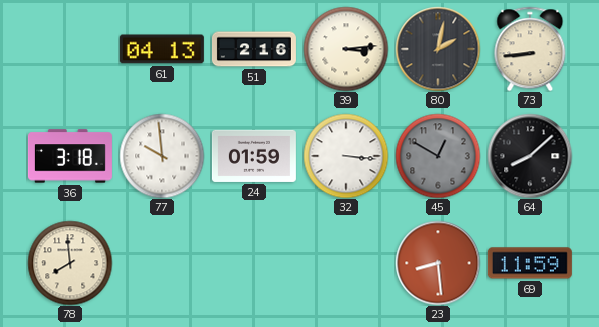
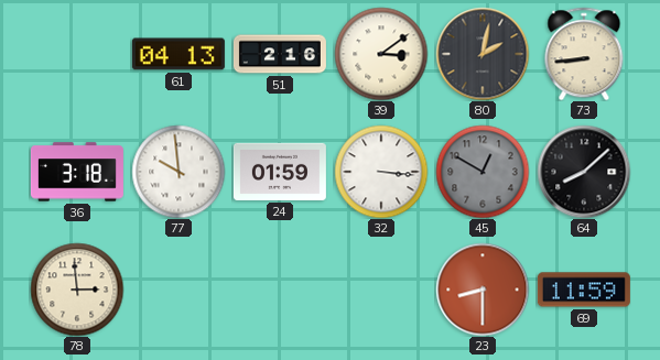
39: 3:14 -> 3:09
78: 7:59 -> 2:59
23: 8:29 -> 8:30
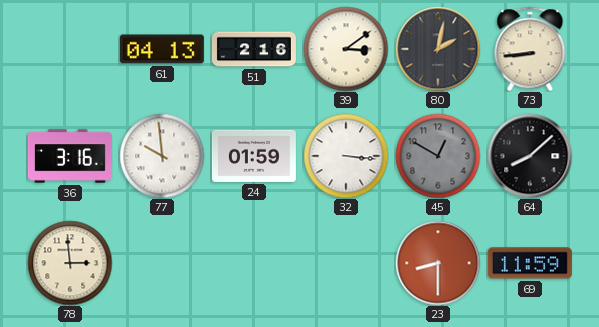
36: 3:18 -> 3:16
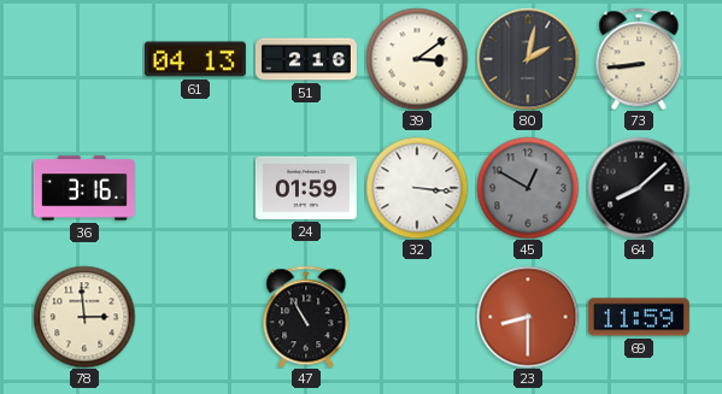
77: 9:59 -> none
47: none -> 10:55
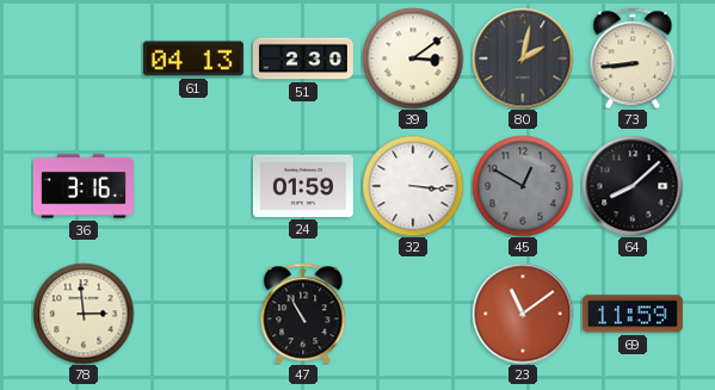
51: 2:16 -> 2:30
23: 8:30 -> 11:09
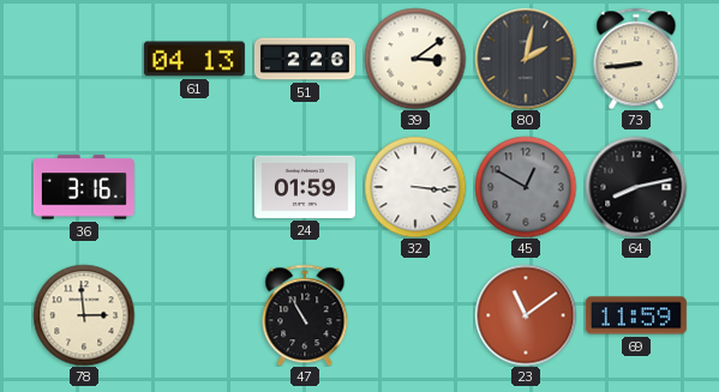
51: 2:30 -> 2:26
64: 8:08 -> 8:13
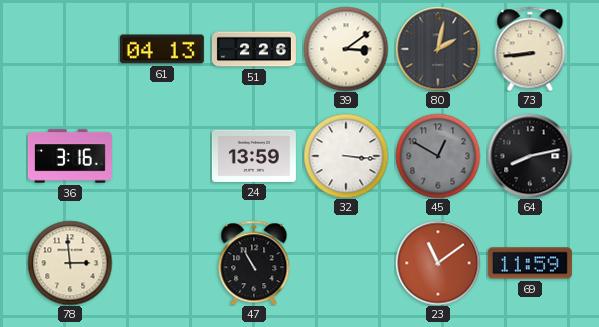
24: 01:59 -> 13:59
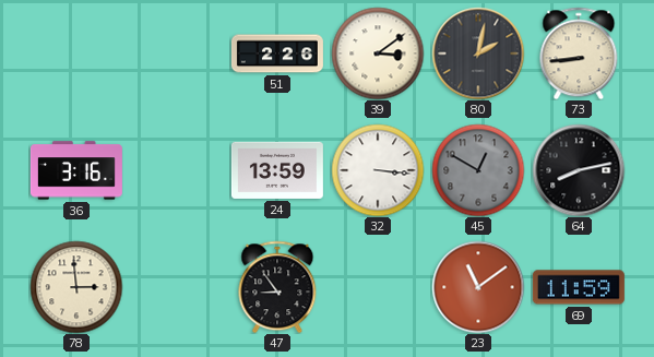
61: 04:13 -> none
47: 10:55 -> 8:54
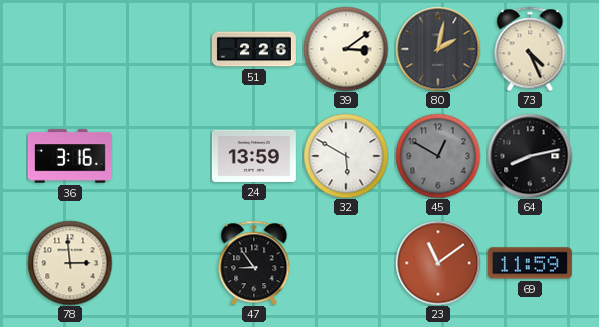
73: 8:44 -> 4:26
32: 3:16 -> 5:50
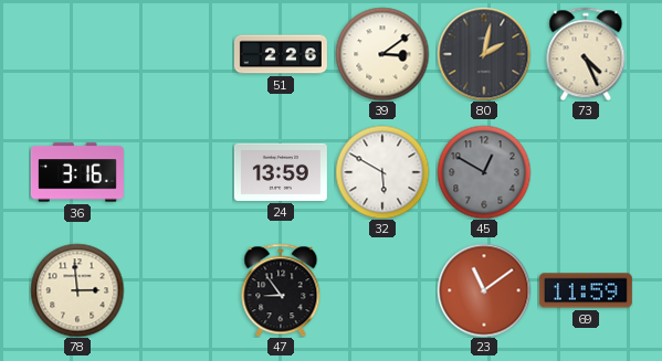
64: 8:13 -> none
